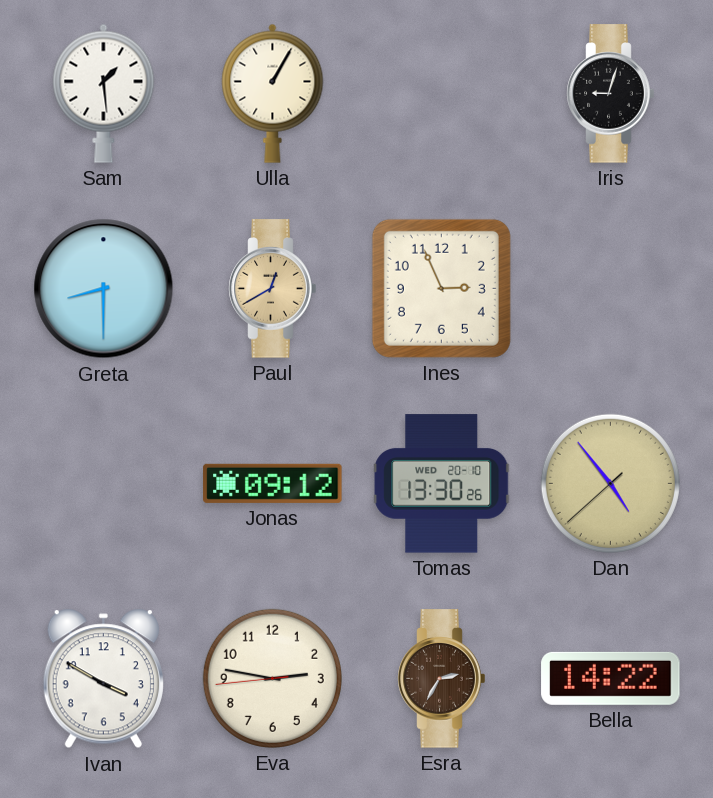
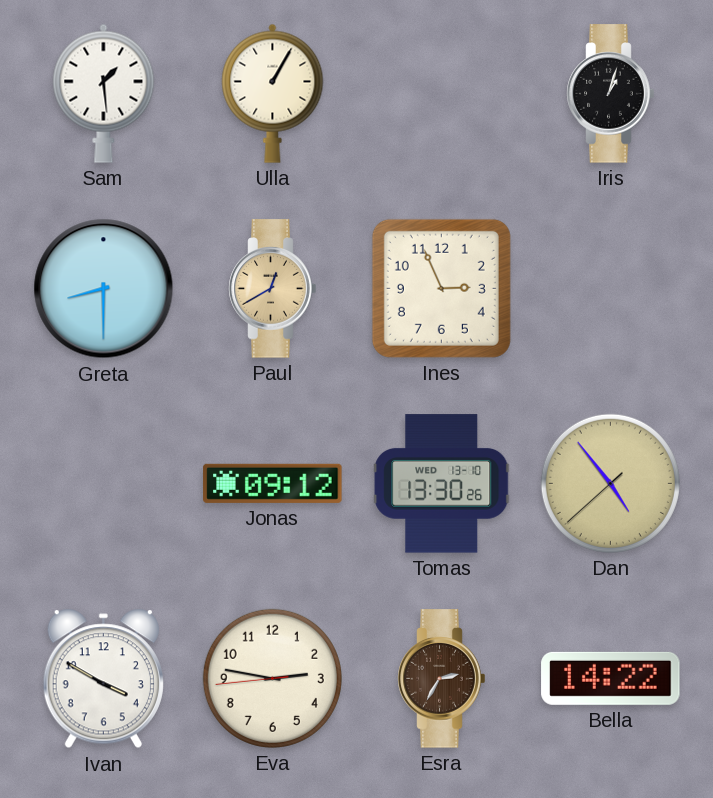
Iris: 9:03 -> 1:03
Tomas date: WED 20-10 -> WED 13-10
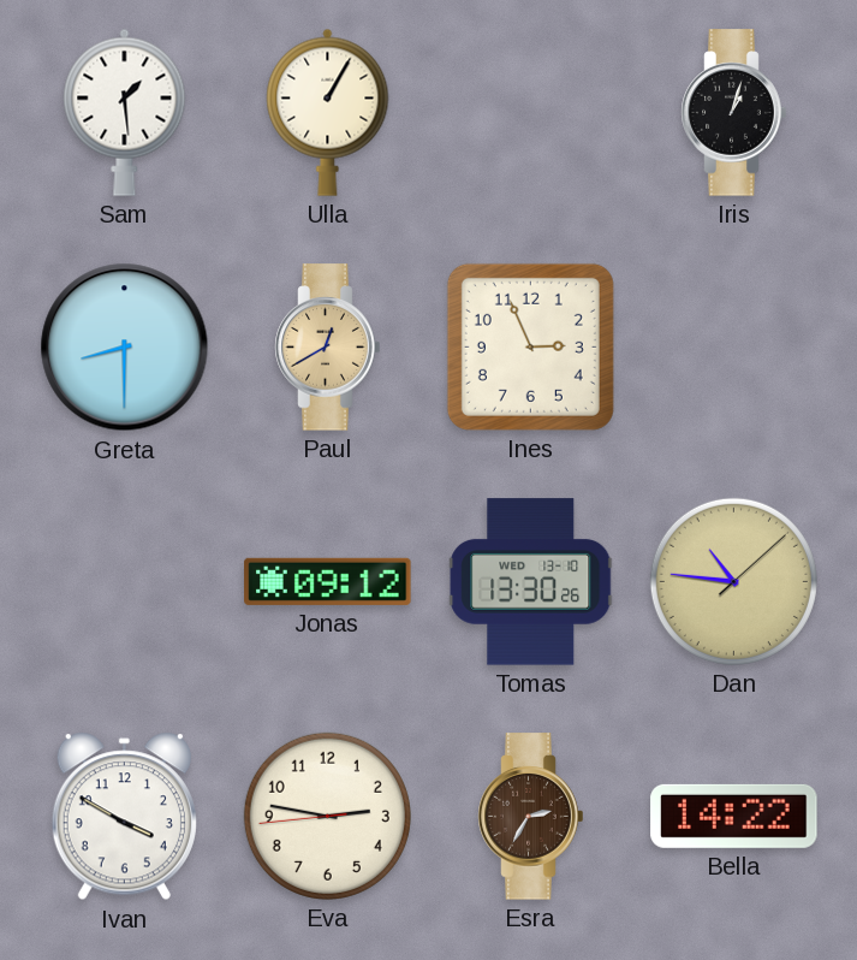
Dan: 4:53 -> 10:46
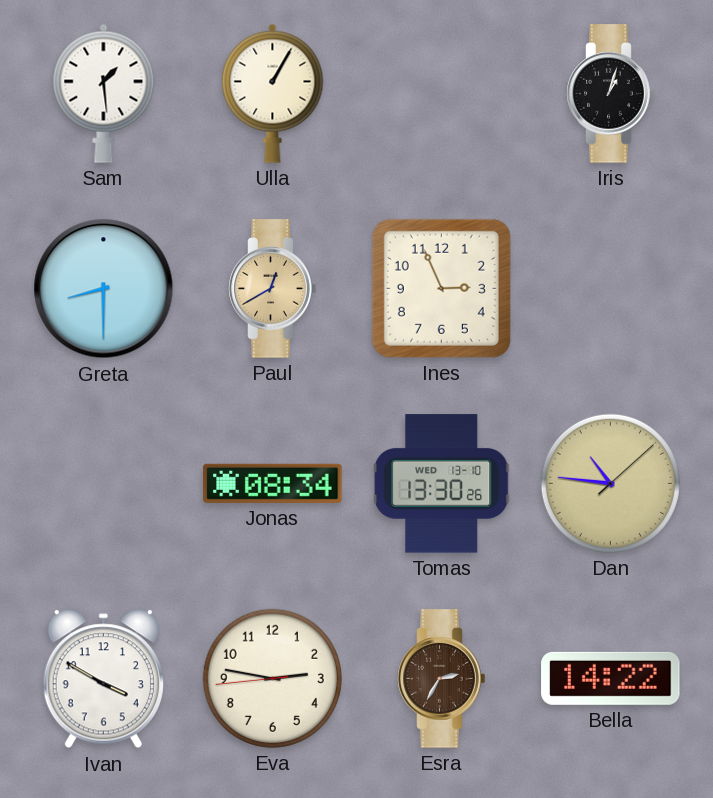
Jonas: 09:12 -> 08:34
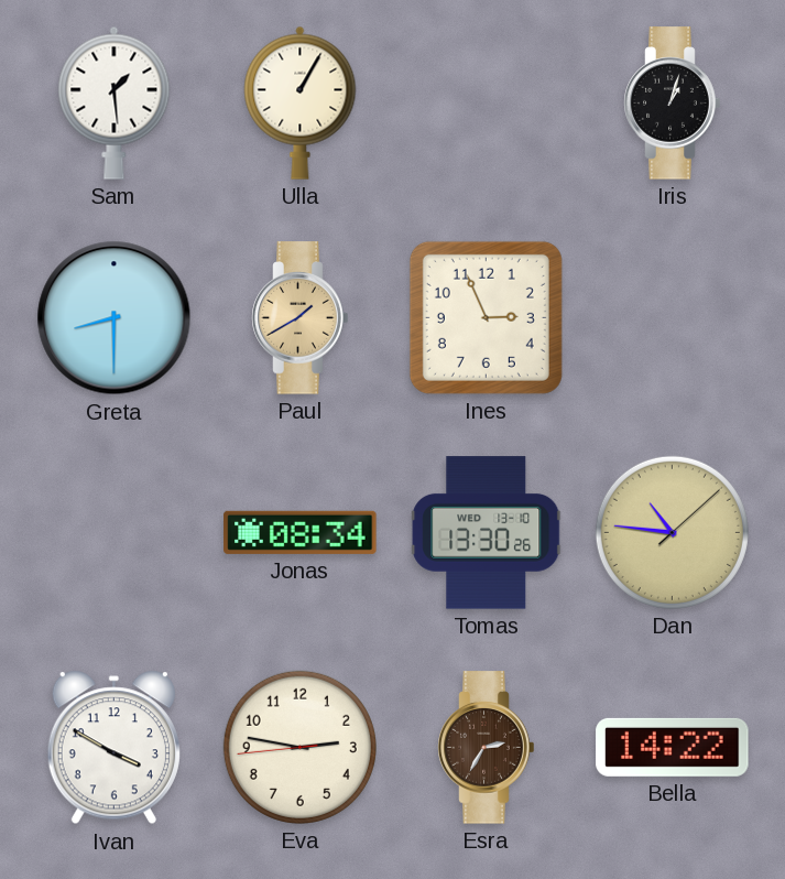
Paul: 12:40 -> 1:40
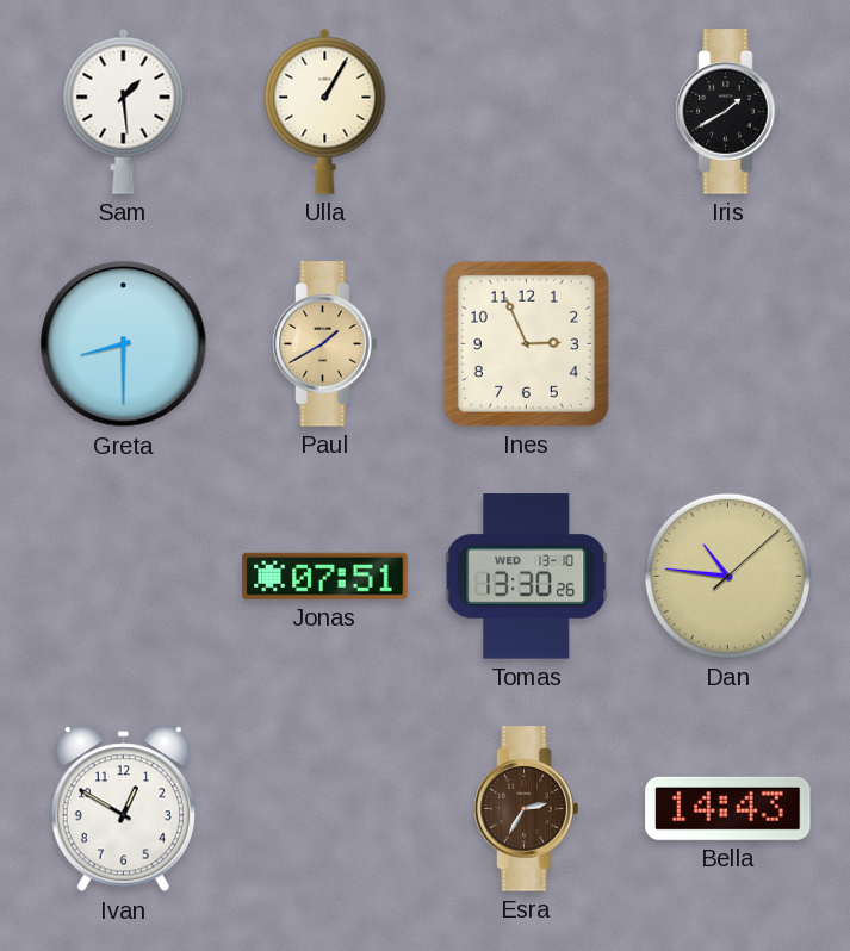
Iris: 1:03 -> 1:40
Jonas: 08:34 -> 07:51
Ivan: 3:50 -> 12:50
Eva: 2:46 -> none
Bella: 14:22 -> 14:43
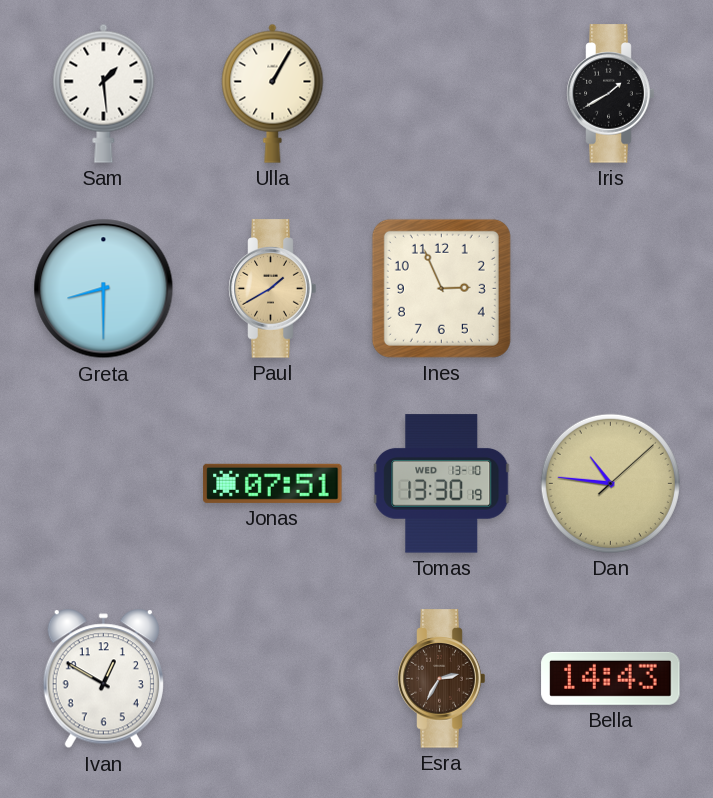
Tomas: 13:30:26 -> 13:30:19
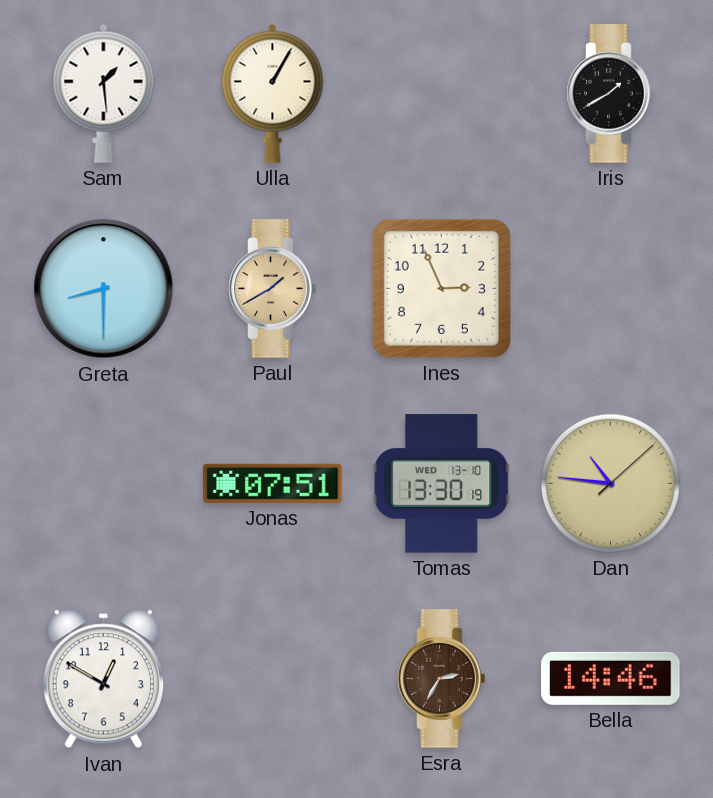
Bella: 14:43 -> 14:46
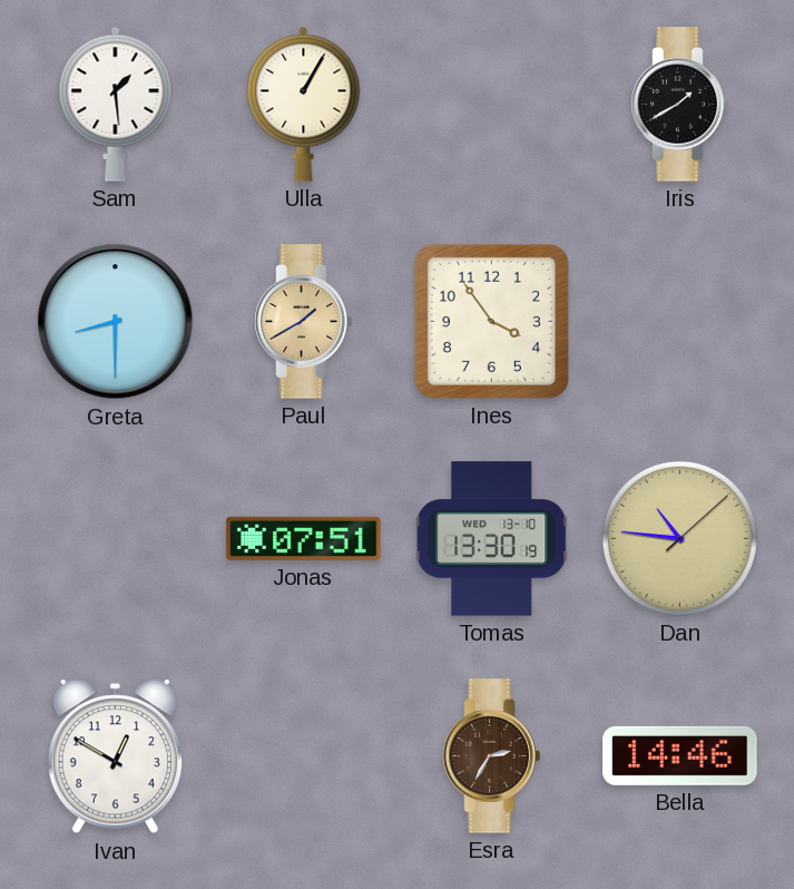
Ines: 2:56 -> 3:54
